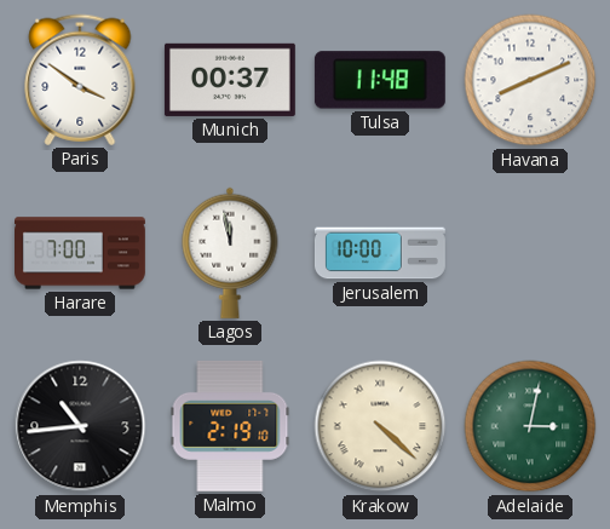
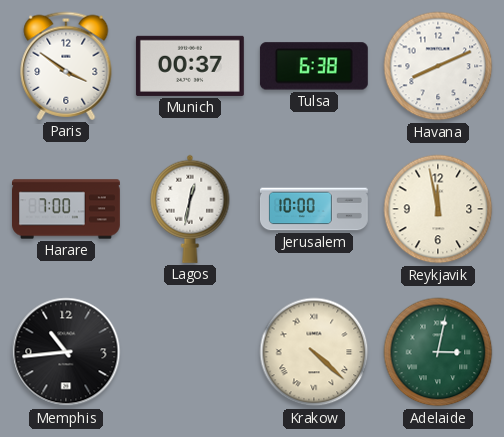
Tulsa: 11:48 -> 6:38
Lagos: 11:58 -> 12:32
Reykjavik: none -> 11:58
Malmo: 2:19 -> none
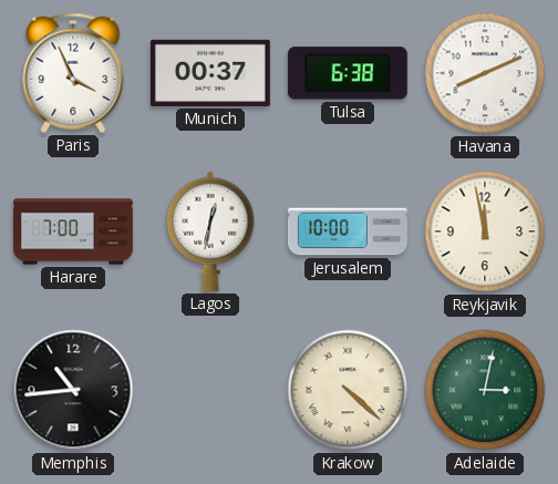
Paris: 3:51 -> 3:56
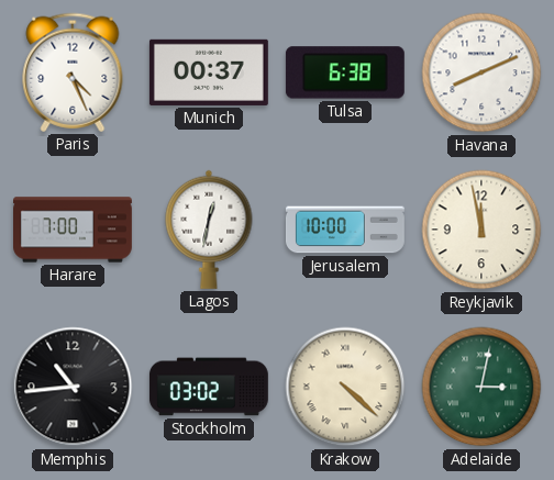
Paris: 3:56 -> 4:26
Stockholm: none -> 03:02
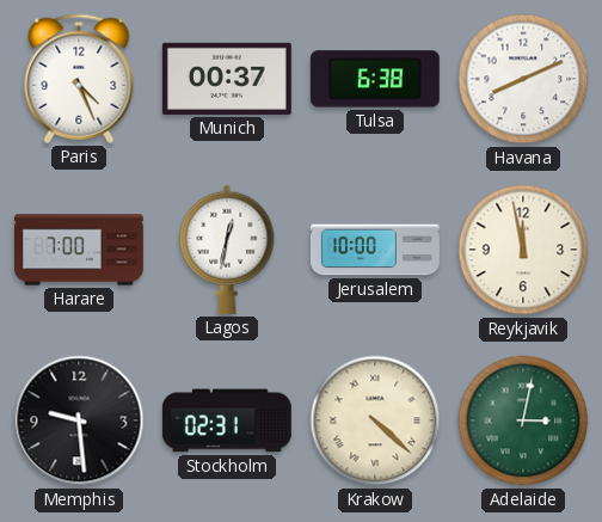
Memphis: 10:44 -> 9:29
Stockholm: 03:02 -> 02:31
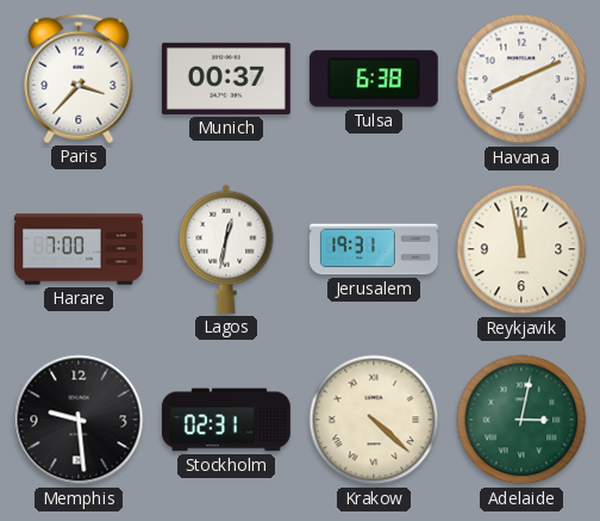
Paris: 4:26 -> 3:37
Jerusalem: 10:00 -> 19:31
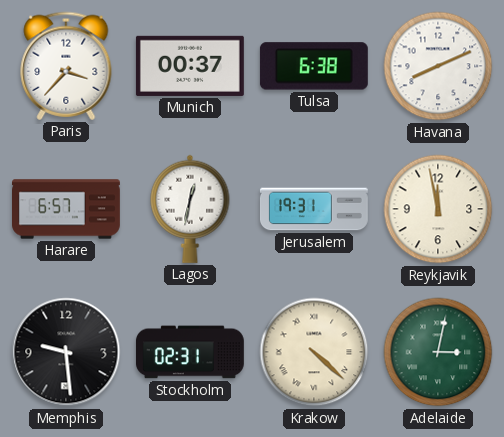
Harare: 7:00 -> 6:57
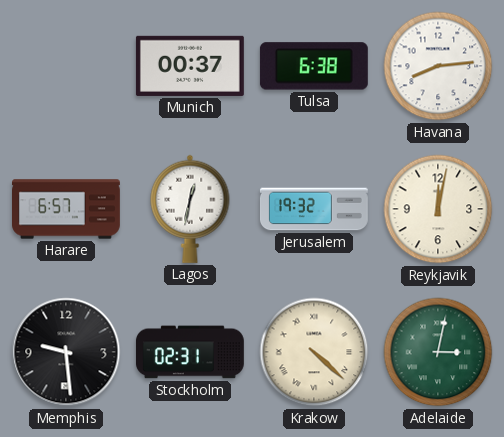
Paris: 3:37 -> none
Havana: 8:11 -> 8:14
Jerusalem: 19:31 -> 19:32
Reykjavik: 11:58 -> 12:02
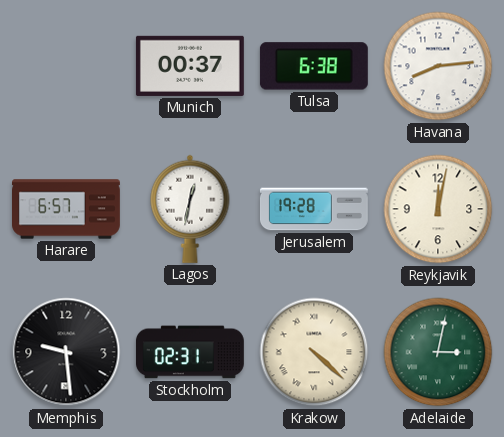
Jerusalem: 19:32 -> 19:28
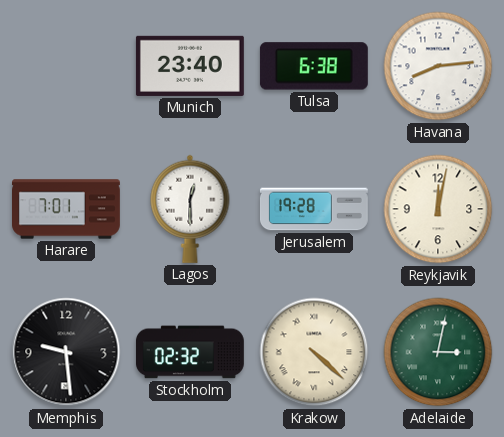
Munich: 00:37 -> 23:40
Harare: 6:57 -> 7:01
Lagos: 12:32 -> 12:30
Stockholm: 02:31 -> 02:32
